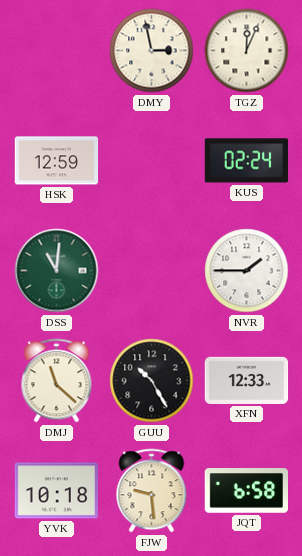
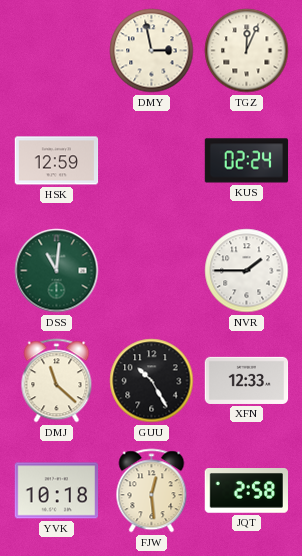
FJW: 9:29 -> 12:29
JQT: 6:58 -> 2:58
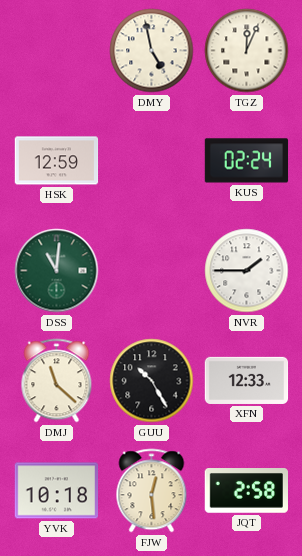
DMY: 2:58 -> 4:58
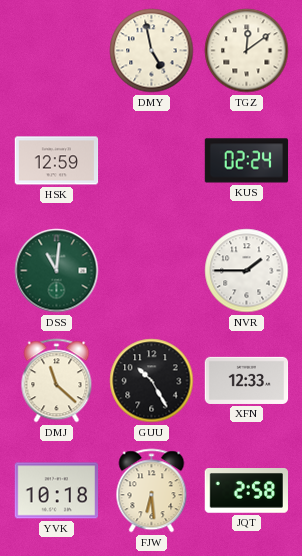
TGZ: 12:04 -> 12:09
FJW: 12:29 -> 6:29
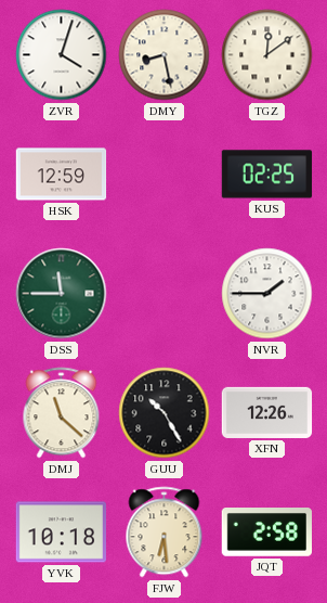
ZVR: none -> 4:03
DMY: 4:58 -> 8:28
KUS: 02:24 -> 02:25
DSS: 11:01 -> 11:45
XFN: 12:33 -> 12:26
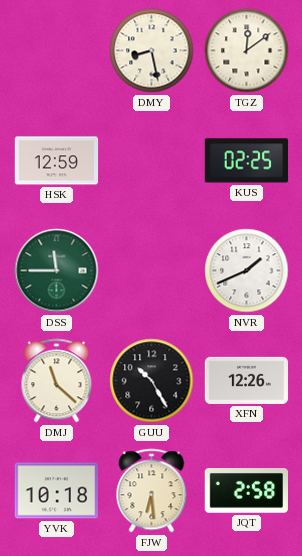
ZVR: 4:03 -> none
NVR: 1:45 -> 1:41
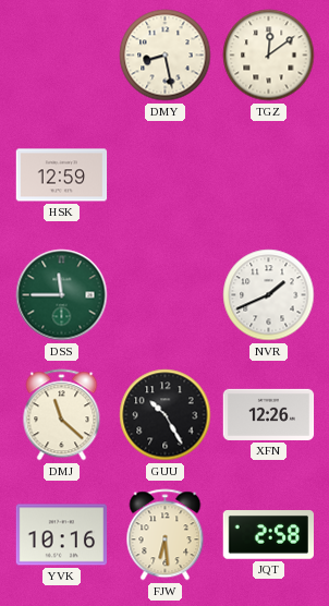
KUS: 02:25 -> none
YVK: 10:18 -> 10:16
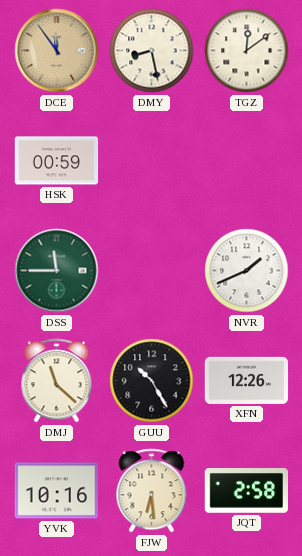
DCE: none -> 11:54
HSK: 12:59 -> 00:59
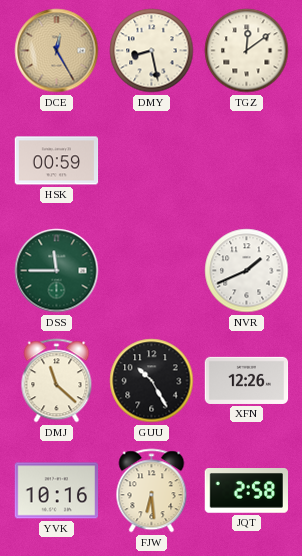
DCE: 11:54 -> 12:25
